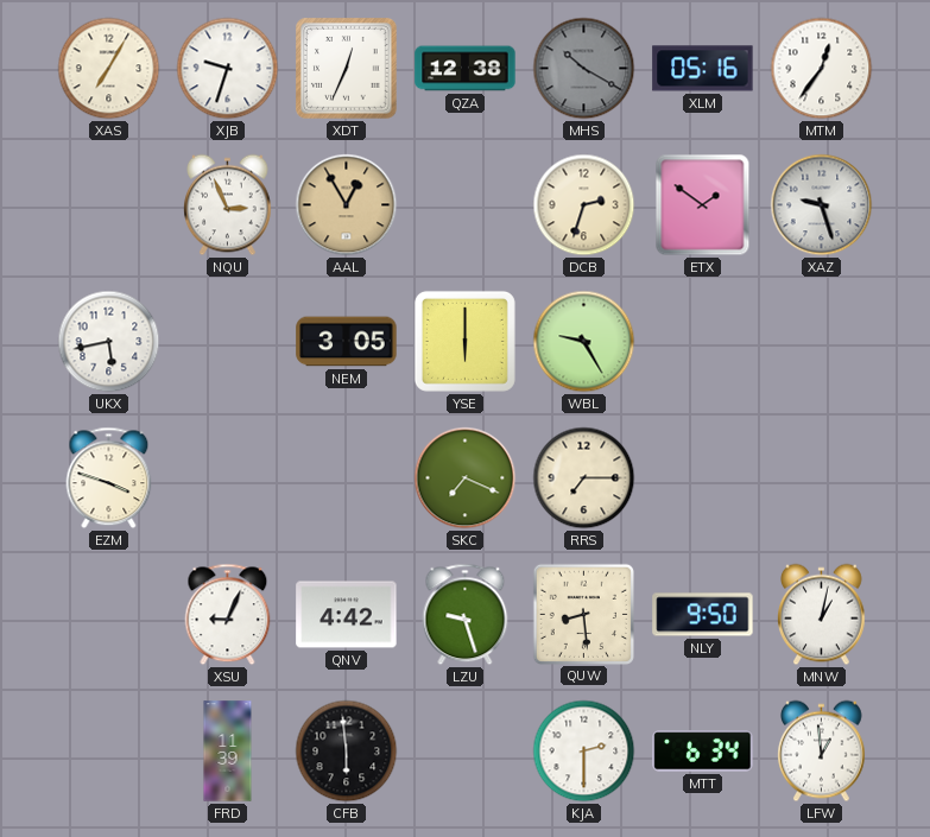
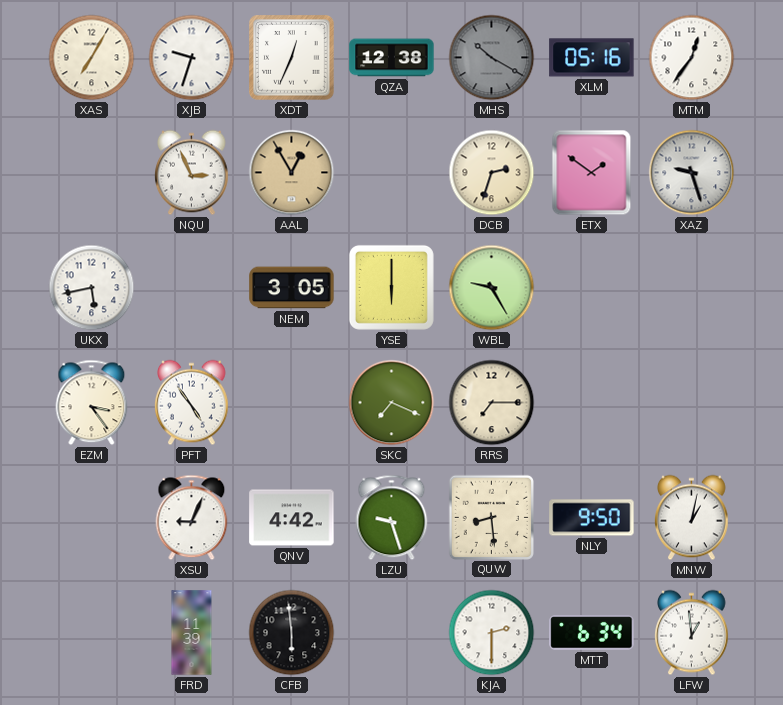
EZM: 3:48 -> 3:24
PFT: none -> 4:54
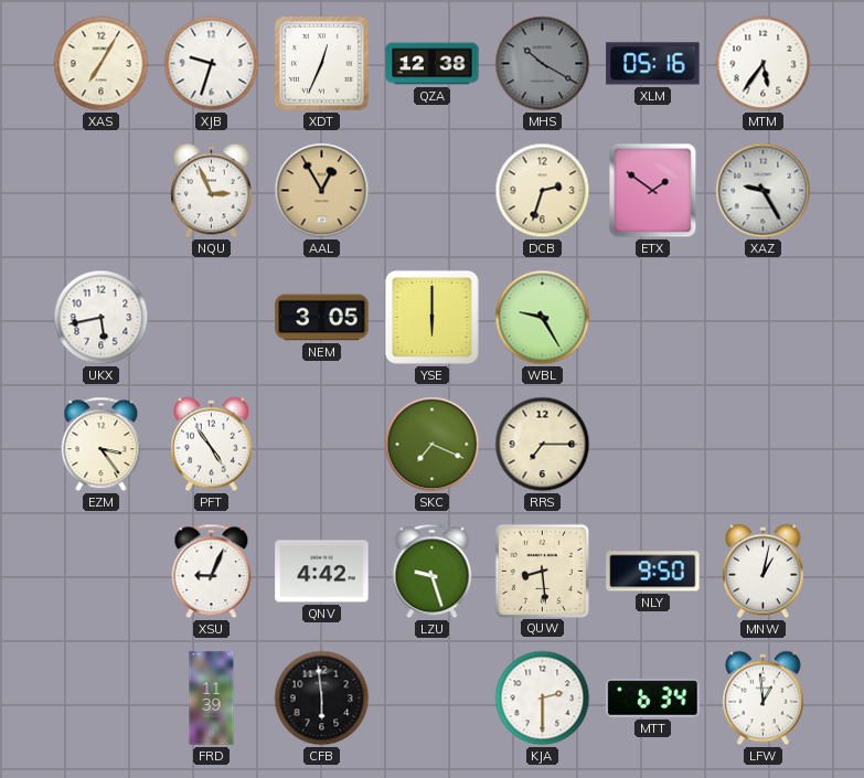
MTM: 12:36 -> 5:36
XAZ: 9:27 -> 9:25
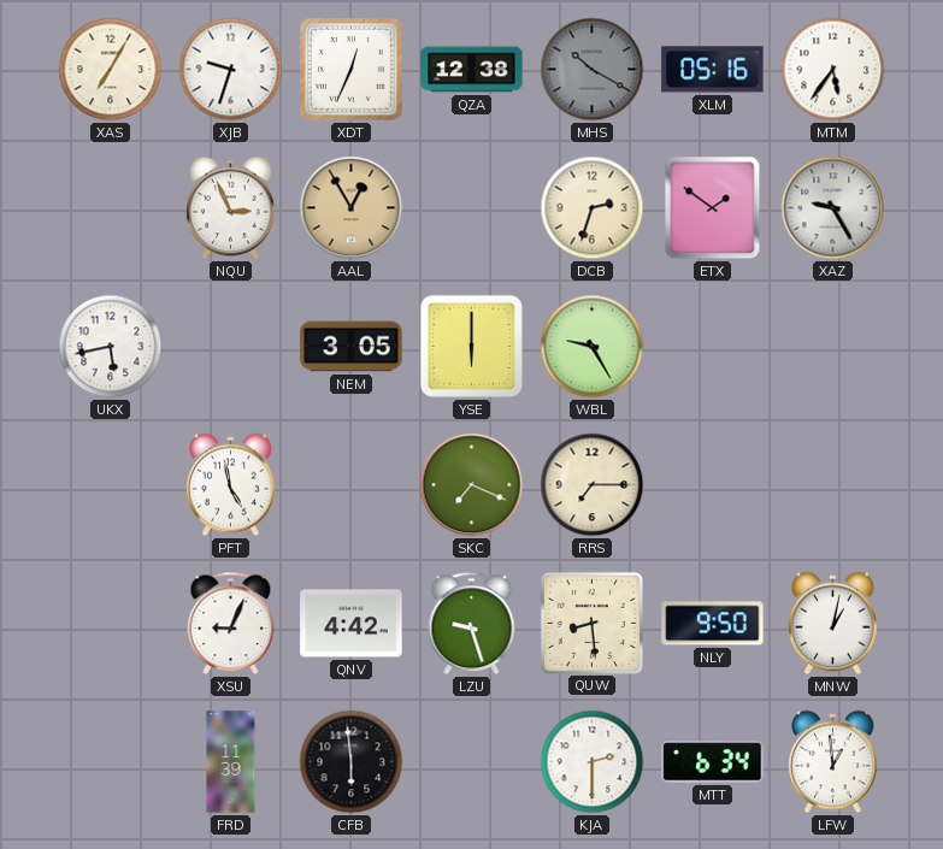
EZM: 3:24 -> none
PFT: 4:54 -> 4:58
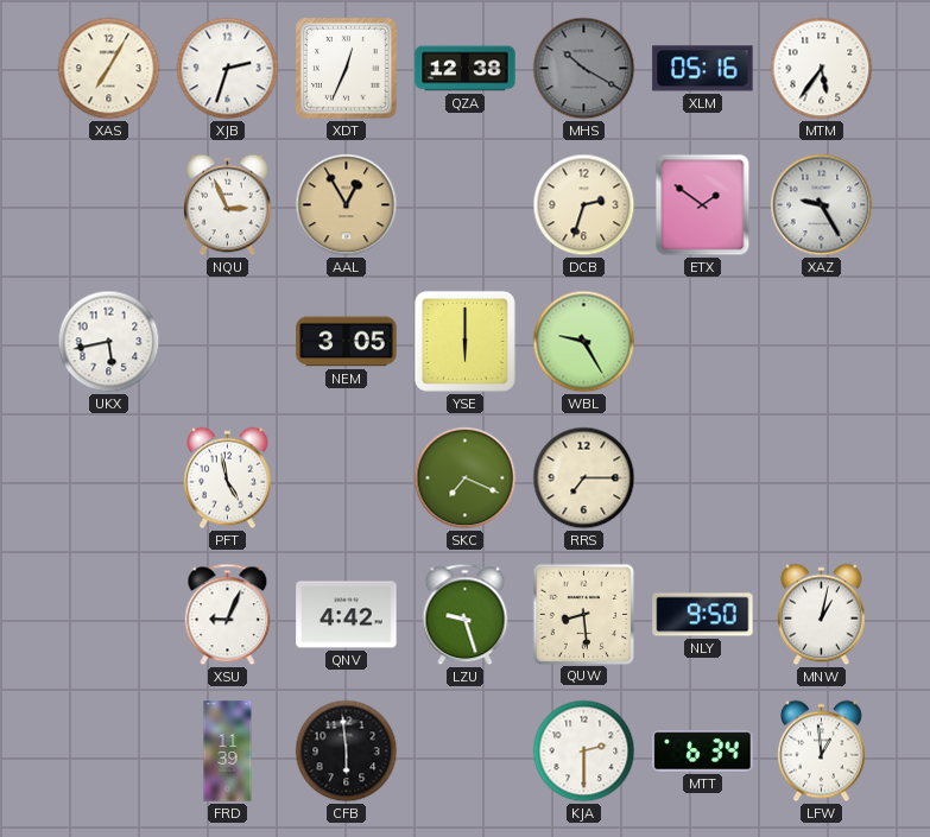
XJB: 9:33 -> 2:33
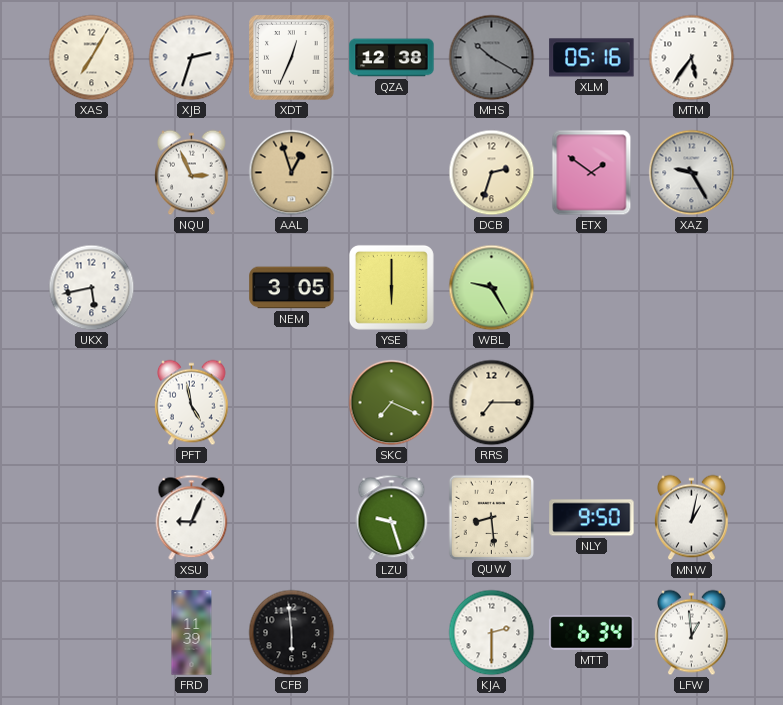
AAL: 12:55 -> 12:57
QNV: 4:42 -> none
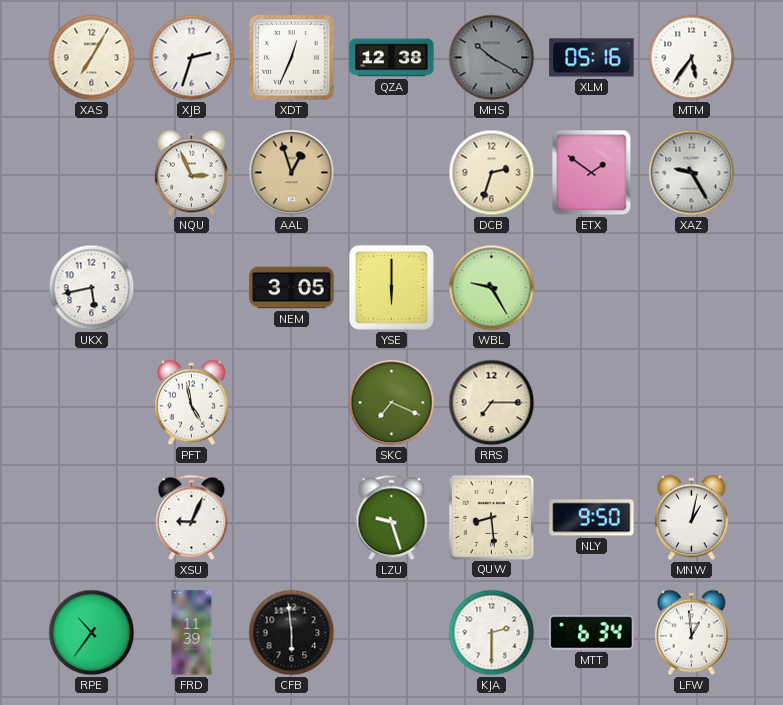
RPE: none -> 10:36
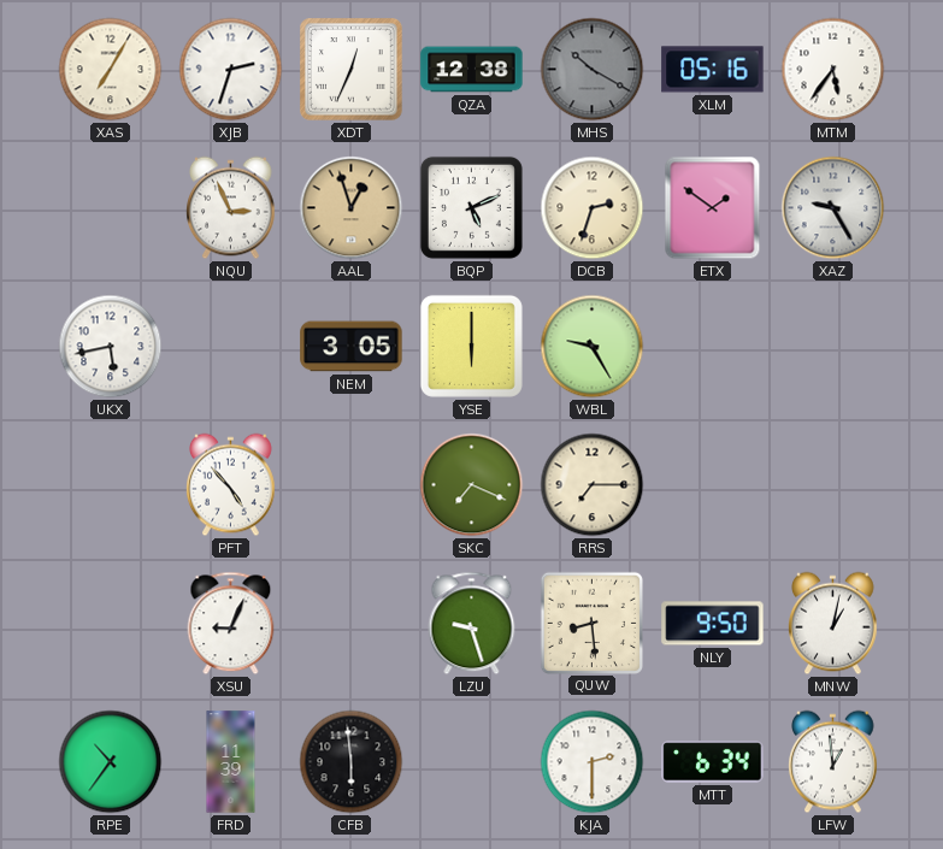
BQP: none -> 5:11
PFT: 4:58 -> 4:53
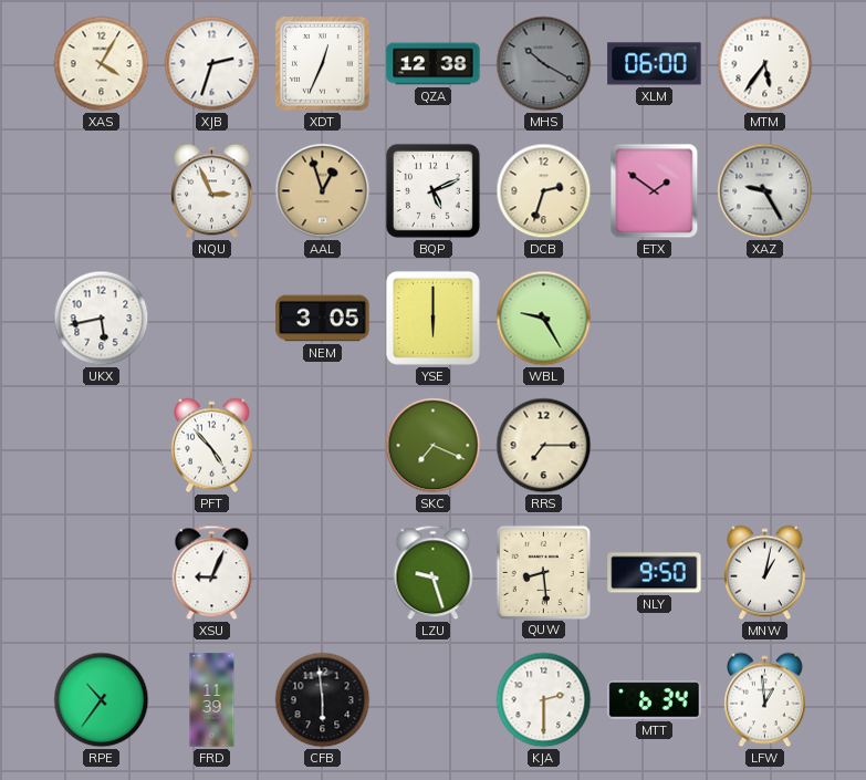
XAS: 7:05 -> 4:05
XLM: 05:16 -> 06:00
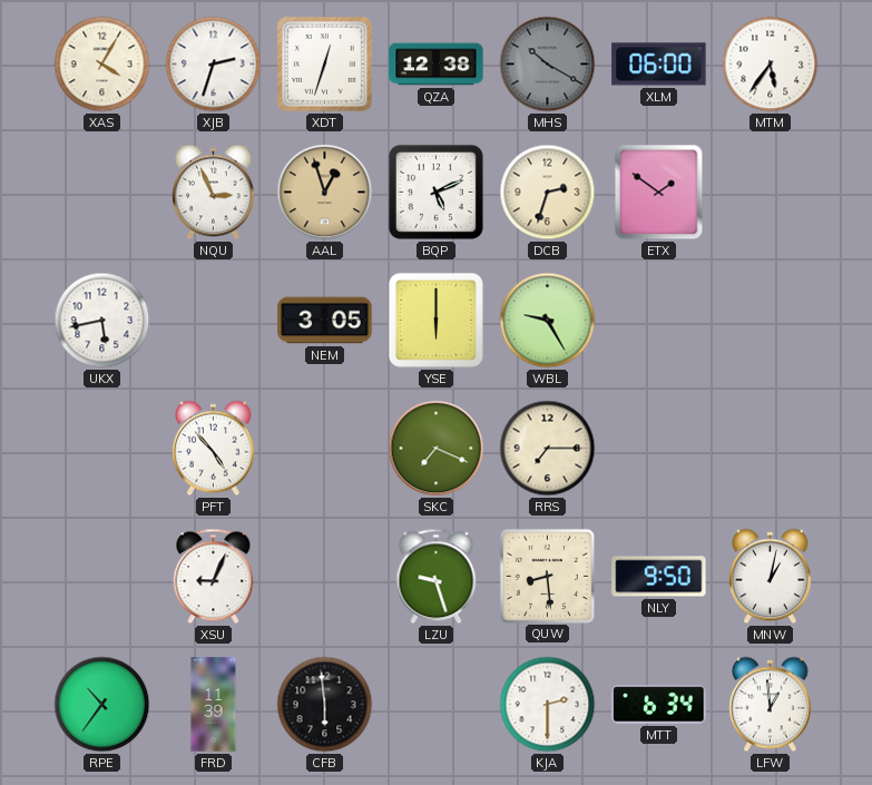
XDT: 12:34 -> 12:33
XAZ: 9:25 -> none
